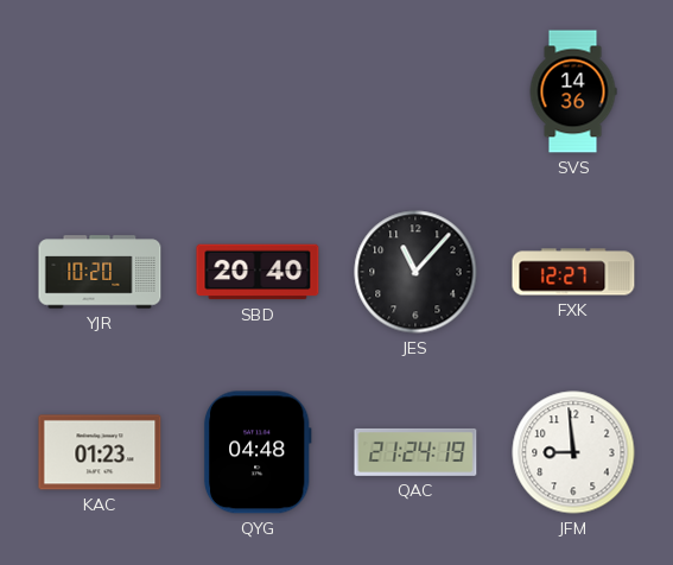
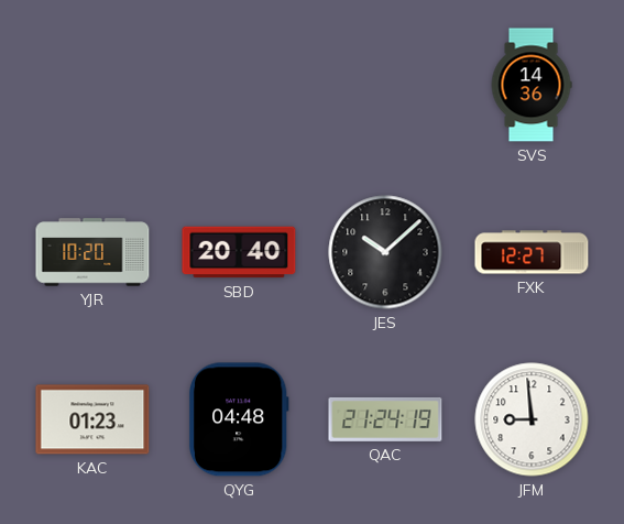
JES: 11:07 -> 10:08
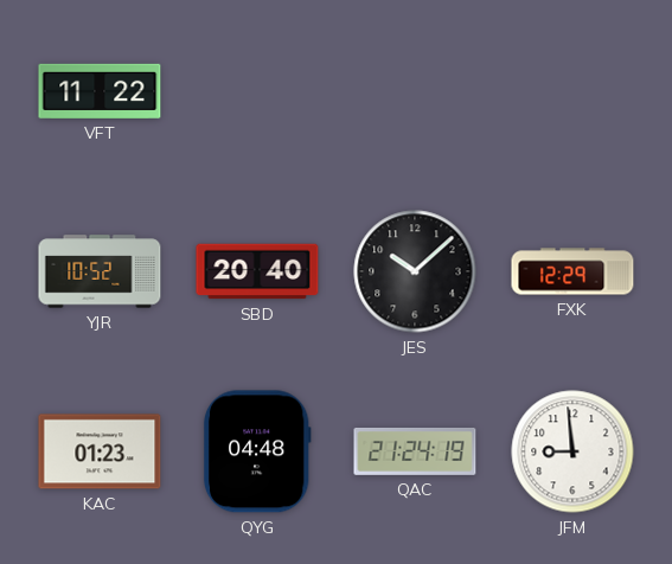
VFT: none -> 11:22
SVS: 14:36 -> none
YJR: 10:20 -> 10:52
FXK: 12:27 -> 12:29
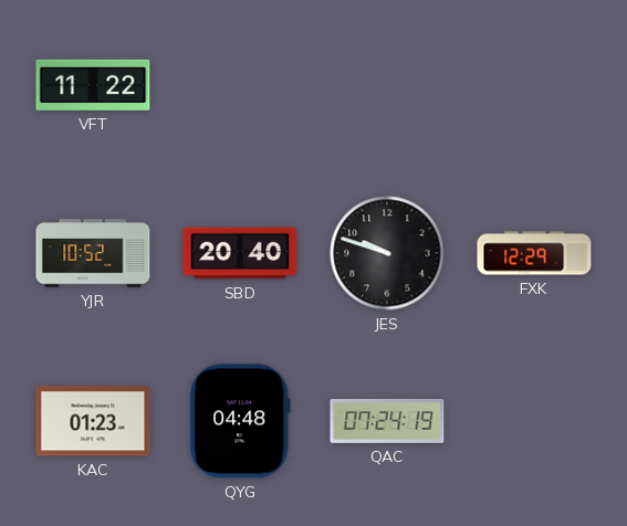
JES: 10:08 -> 9:48
QAC: 21:24 -> 07:24
JFM: 8:59 -> none
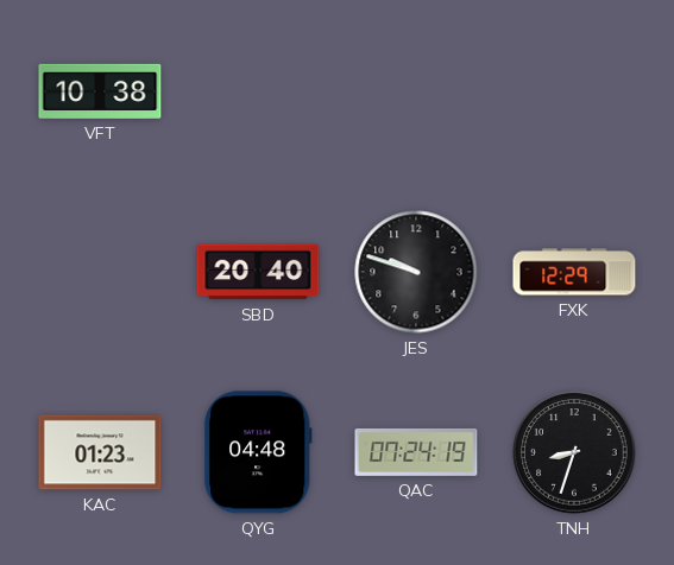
VFT: 11:22 -> 10:38
YJR: 10:52 -> none
TNH: none -> 8:33
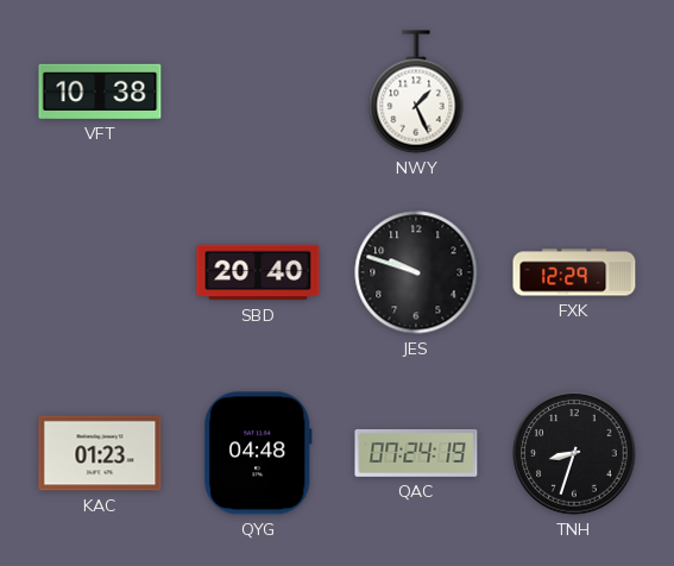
NWY: none -> 1:26
